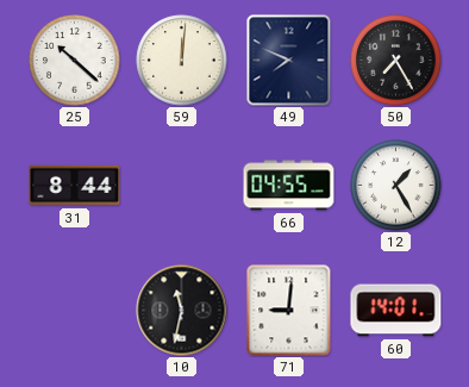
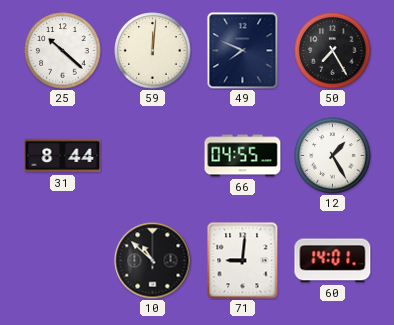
10: 11:32 -> 10:52
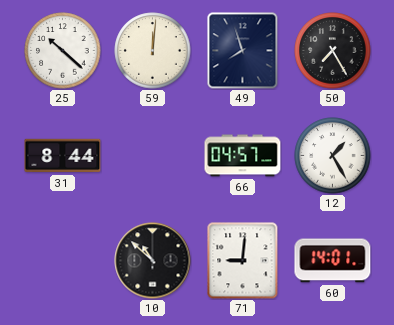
49: 7:49 -> 7:57
66: 04:55 -> 04:57
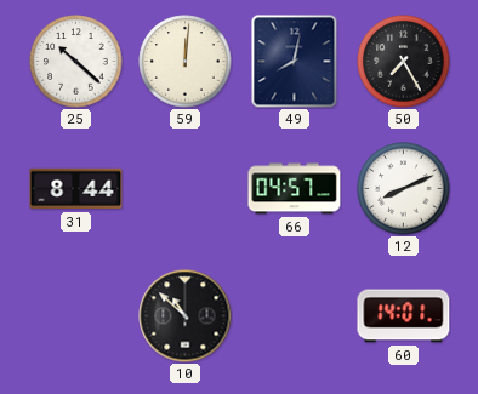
49: 7:57 -> 8:02
12: 1:25 -> 8:11
71: 9:01 -> none
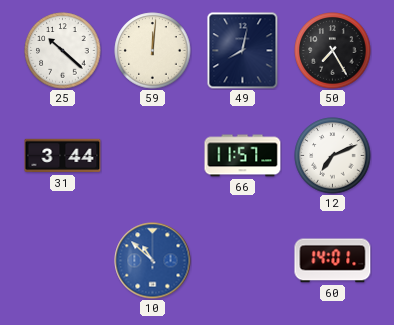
31: 8:44 -> 3:44
66: 04:57 -> 11:57
12: 8:11 -> 7:11
10 dial: black -> blue
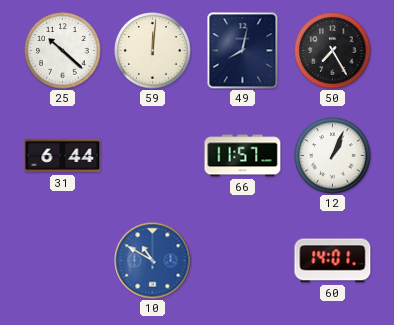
31: 3:44 -> 6:44
12: 7:11 -> 1:04
10: 10:52 -> 10:50
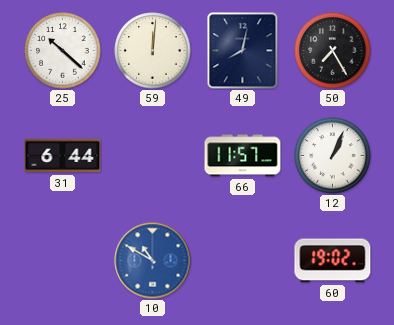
60: 14:01 -> 19:02
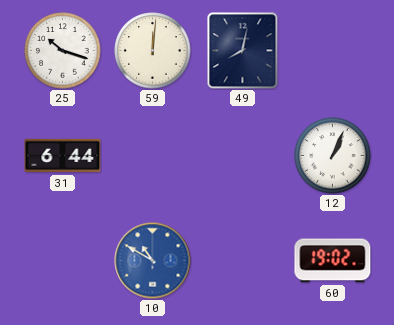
25: 10:22 -> 10:18
50: 7:25 -> none
66: 11:57 -> none
